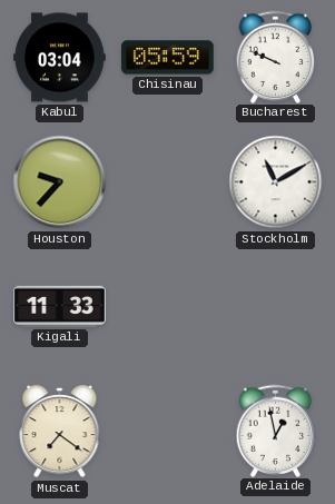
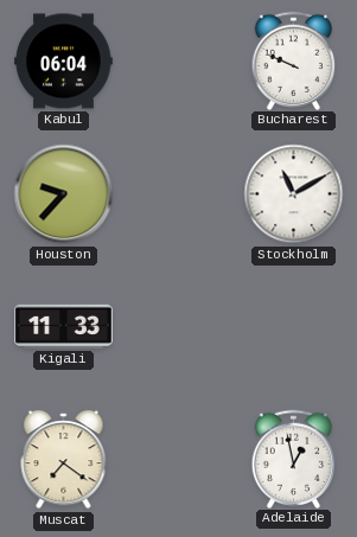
Kabul: 03:04 -> 06:04
Chisinau: 05:59 -> none
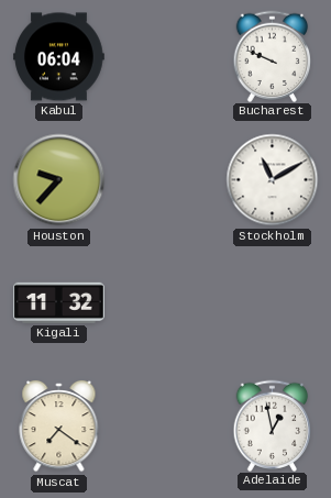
Kigali: 11:33 -> 11:32
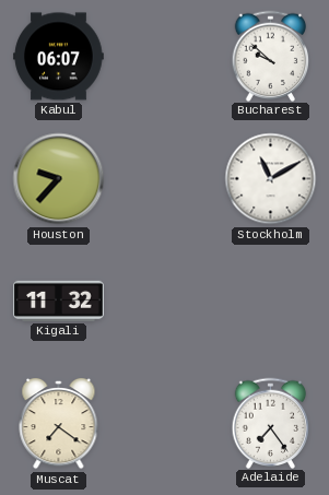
Kabul: 06:04 -> 06:07
Bucharest: 9:49 -> 9:52
Adelaide: 12:58 -> 7:24
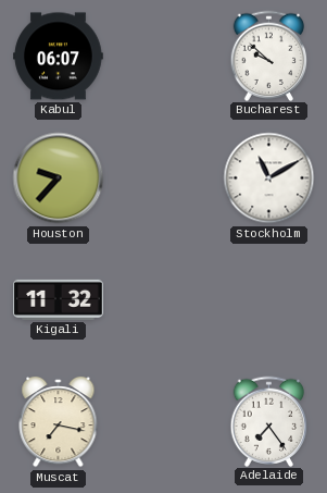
Muscat: 7:21 -> 7:17
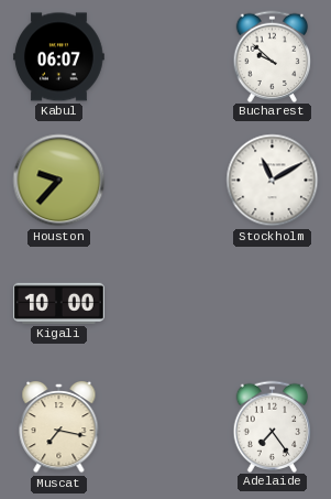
Kigali: 11:32 -> 10:00
